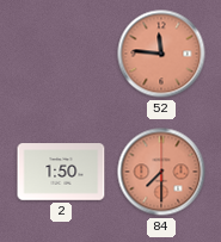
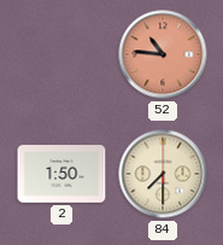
52: 11:46 -> 10:46
84 dial: salmon -> cream
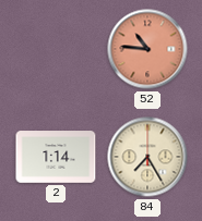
2: 1:50 -> 1:14
84: 7:30 -> 7:25
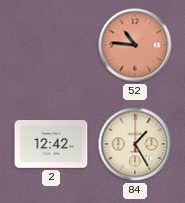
2: 1:14 -> 12:42
84: 7:25 -> 1:25
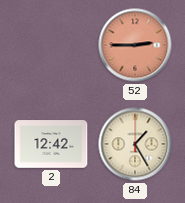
52: 10:46 -> 2:45
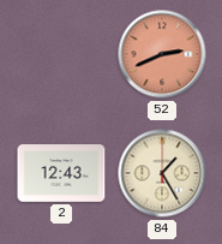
52: 2:45 -> 2:41
2: 12:42 -> 12:43
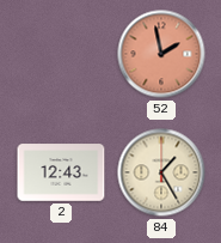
52: 2:41 -> 1:58
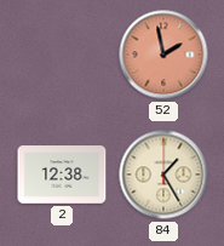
2: 12:43 -> 12:38
